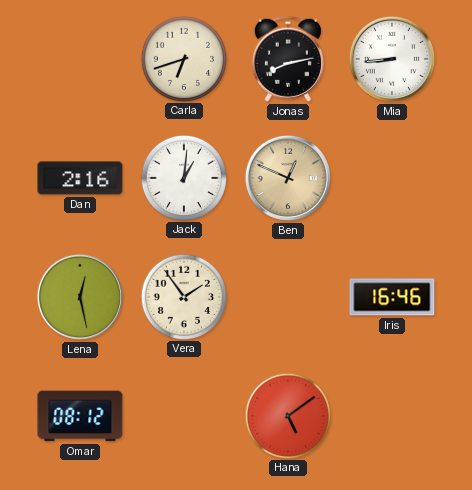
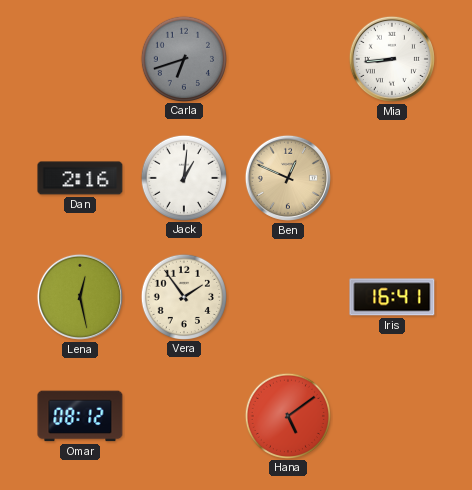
Carla dial: cream -> grey
Jonas: 8:13 -> none
Iris: 16:46 -> 16:41
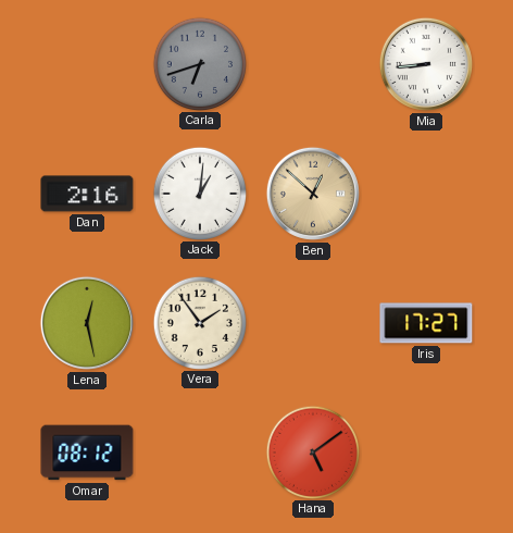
Ben: 12:49 -> 12:52
Iris: 16:41 -> 17:27
